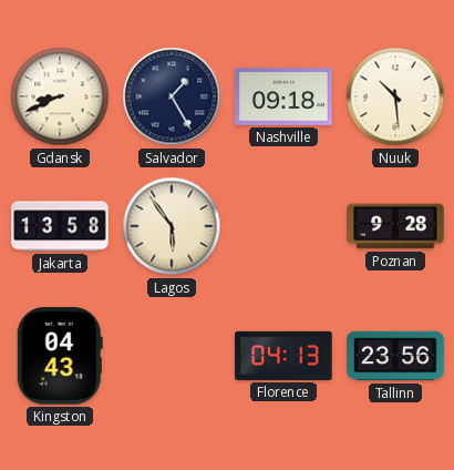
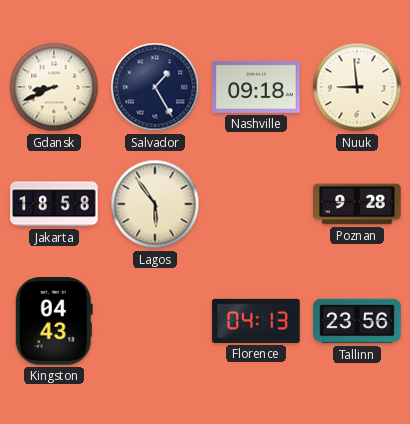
Nuuk: 10:29 -> 8:59
Jakarta: 13:58 -> 18:58
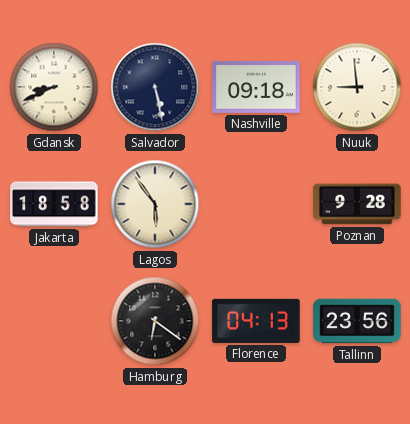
Salvador: 1:25 -> 5:28
Kingston: 04:43 -> none
Hamburg: none -> 6:21
